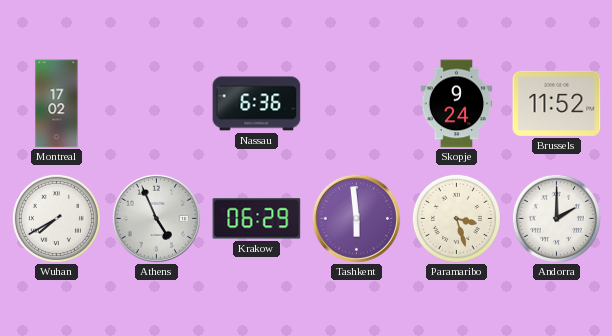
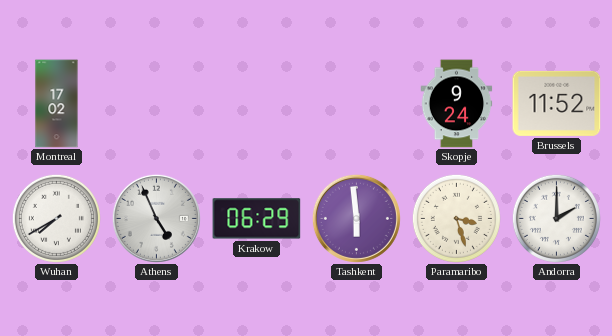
Nassau: 6:36 -> none
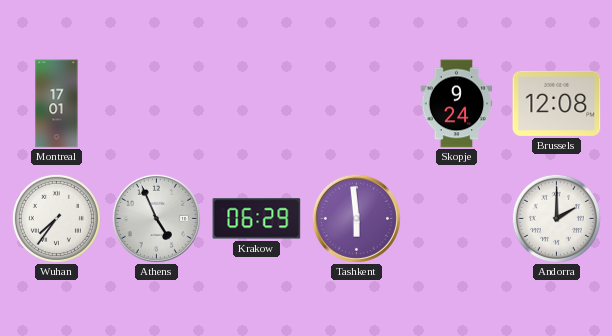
Montreal: 17:02 -> 17:01
Brussels: 11:52 -> 12:08
Wuhan: 7:40 -> 7:36
Paramaribo: 3:27 -> none
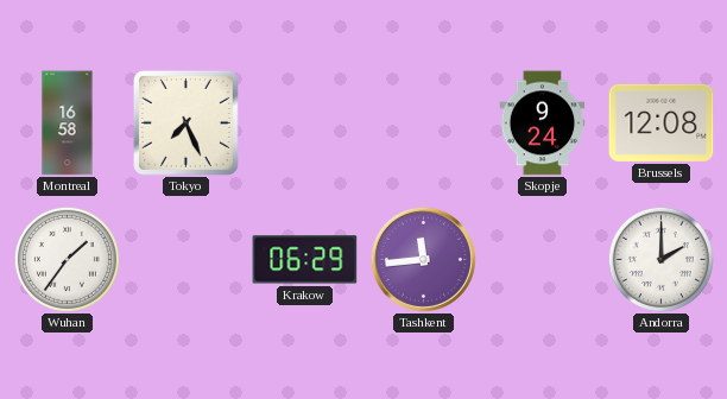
Montreal: 17:01 -> 16:58
Tokyo: none -> 7:26
Wuhan: 7:36 -> 1:36
Athens: 4:56 -> none
Tashkent: 5:59 -> 11:44
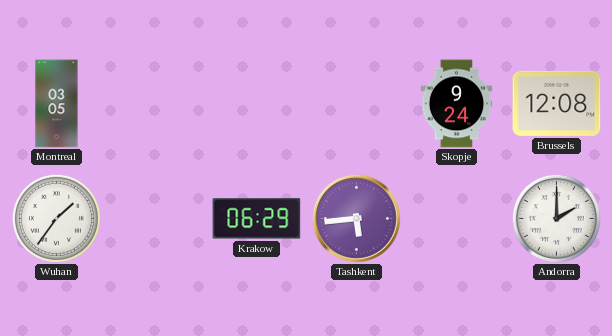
Montreal: 16:58 -> 03:05
Tokyo: 7:26 -> none
Tashkent: 11:44 -> 5:44
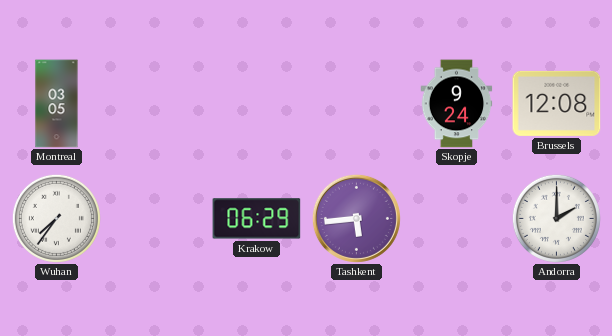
Wuhan: 1:36 -> 7:36
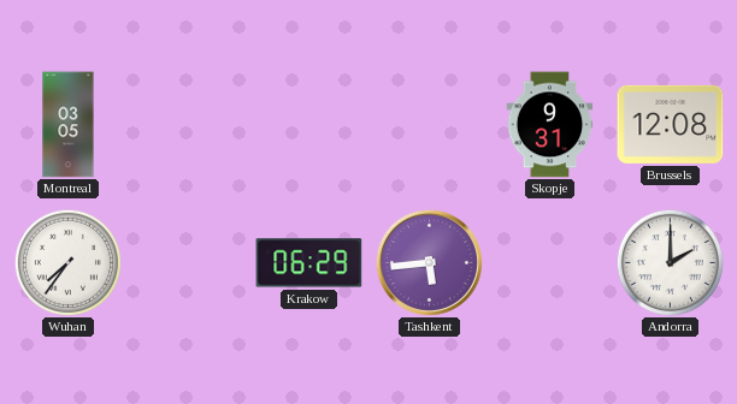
Skopje: 9:24 -> 9:31
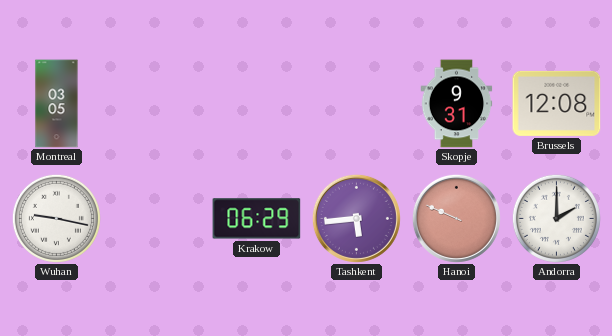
Wuhan: 7:36 -> 9:17
Hanoi: none -> 9:49
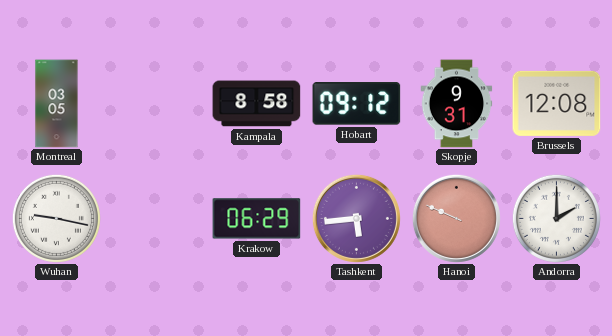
Kampala: none -> 8:58
Hobart: none -> 09:12
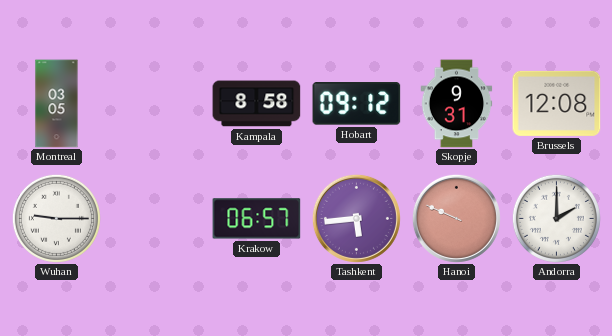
Wuhan: 9:17 -> 9:15
Krakow: 06:29 -> 06:57
